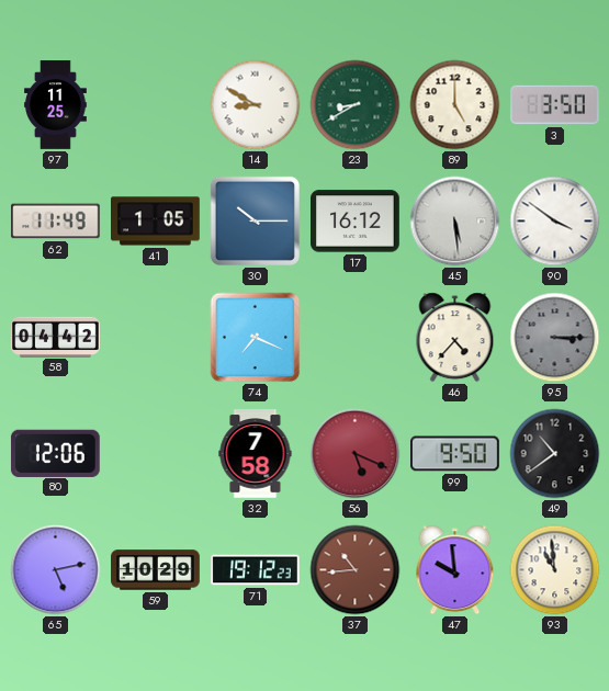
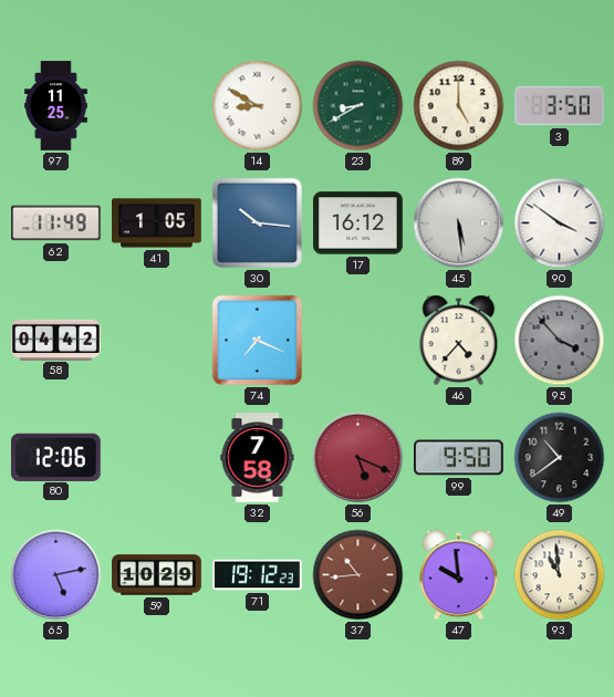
30: 10:15 -> 10:16
95: 3:15 -> 3:53
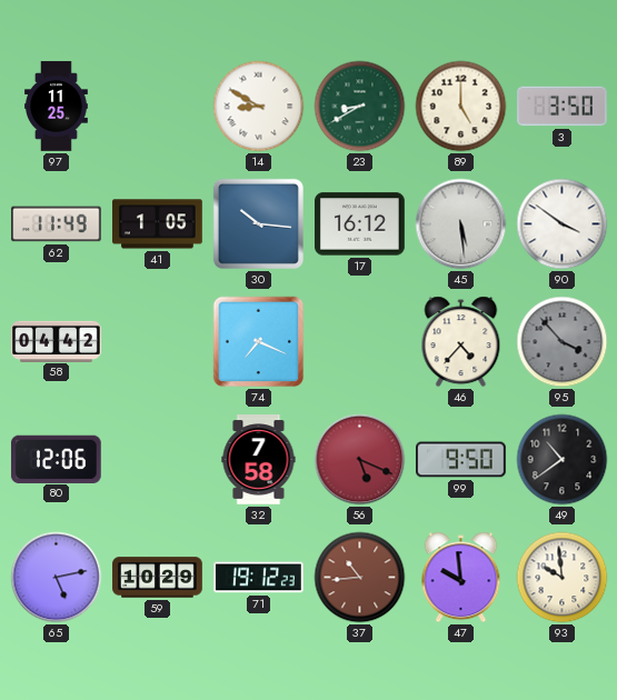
93: 10:59 -> 9:59
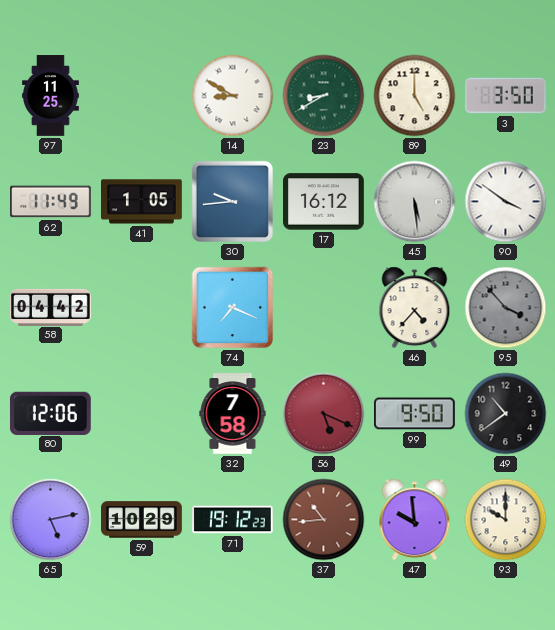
30: 10:16 -> 9:44
93: 9:59 -> 10:00
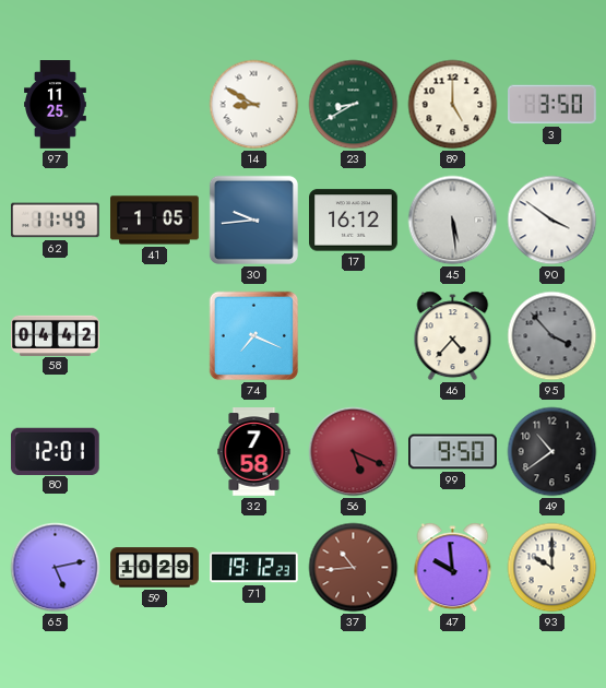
80: 12:06 -> 12:01
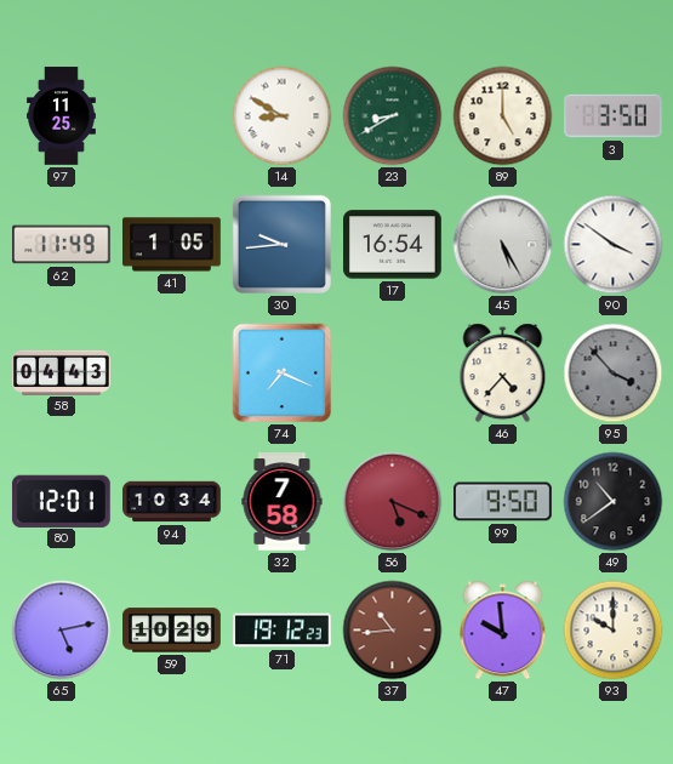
17: 16:12 -> 16:54
45: 5:29 -> 5:25
58: 04:42 -> 04:43
94: none -> 10:34
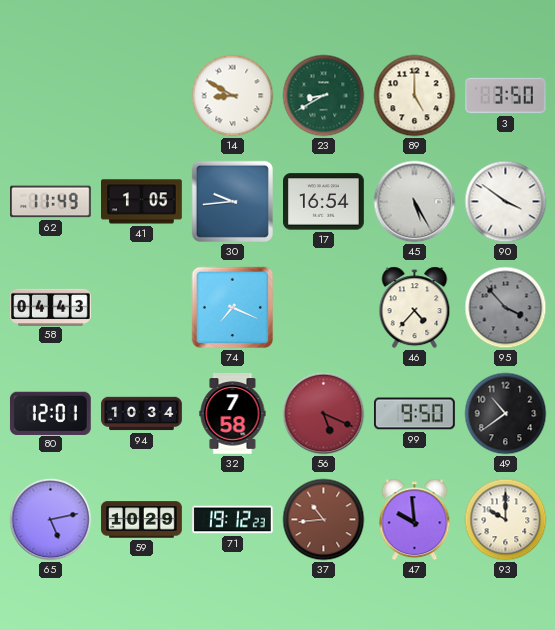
97: 11:25 -> none
